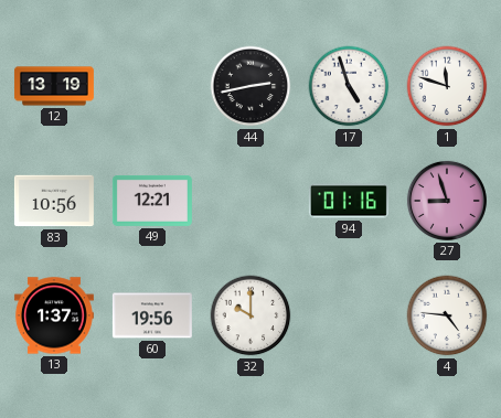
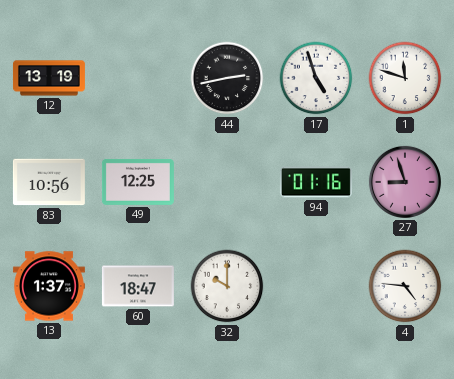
49: 12:21 -> 12:25
60: 19:56 -> 18:47
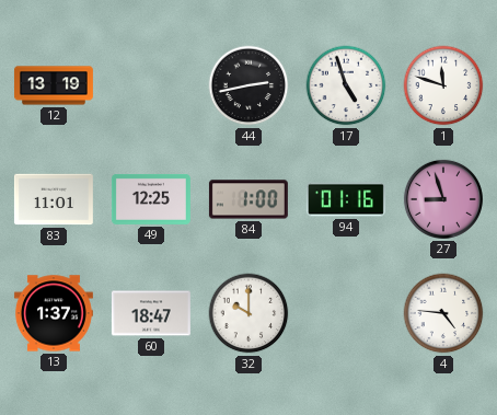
83: 10:56 -> 11:01
84: none -> 1:00
